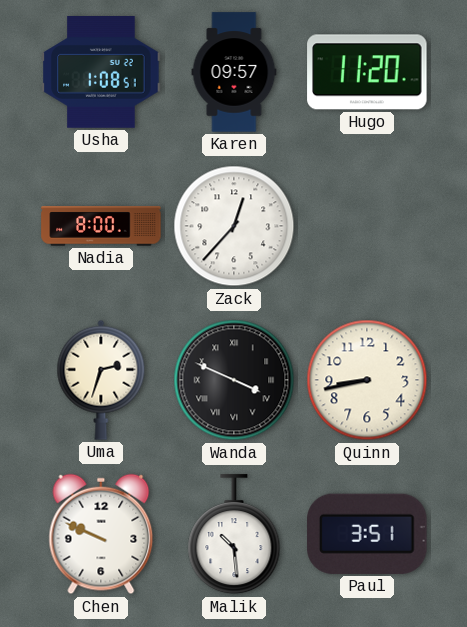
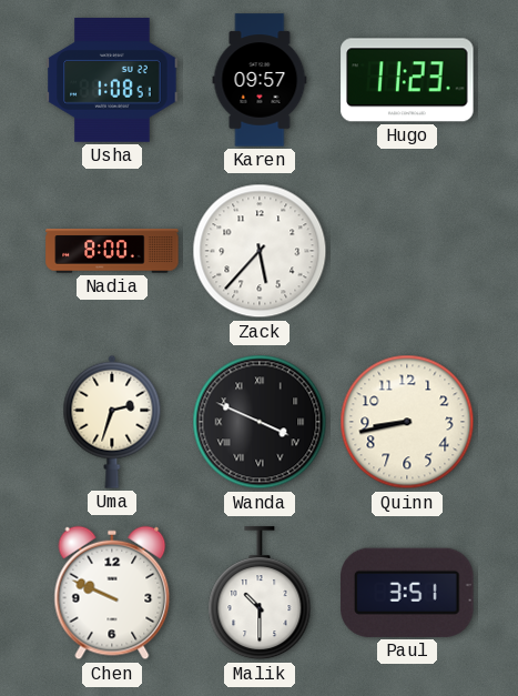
Hugo: 11:20 -> 11:23
Zack: 12:37 -> 5:37
Malik: 10:29 -> 10:30
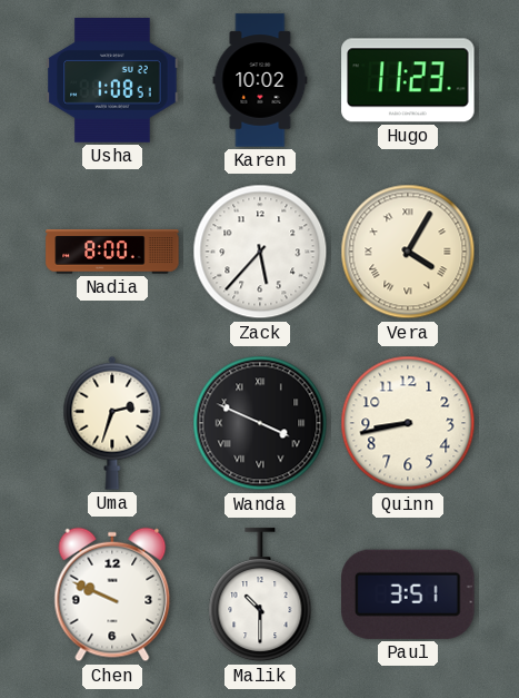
Karen: 09:57 -> 10:02
Vera: none -> 4:05
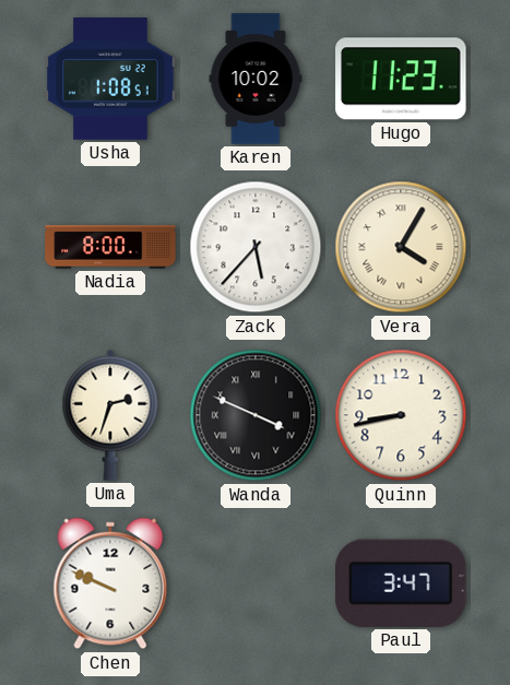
Malik: 10:30 -> none
Paul: 3:51 -> 3:47
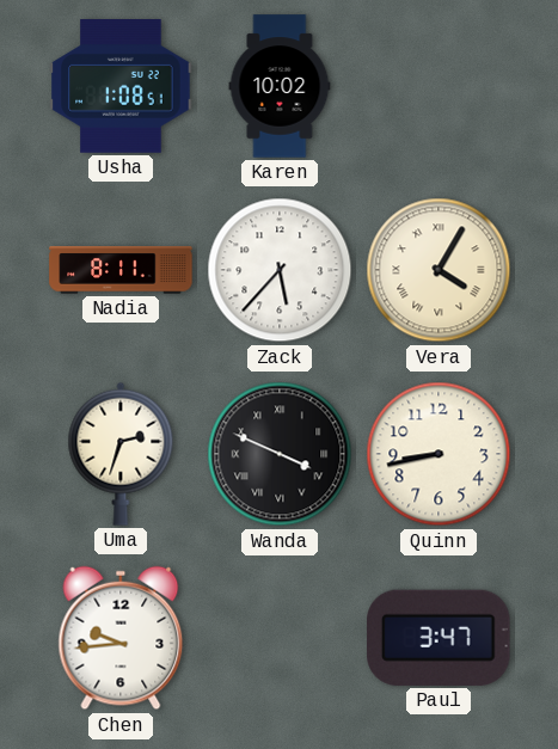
Hugo: 11:23 -> none
Nadia: 8:00 -> 8:11
Chen: 9:49 -> 9:44
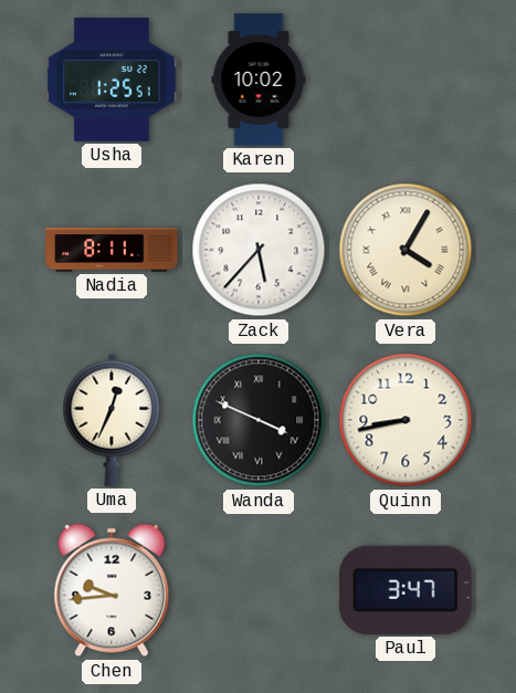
Usha: 1:08 -> 1:25
Uma: 2:33 -> 12:34
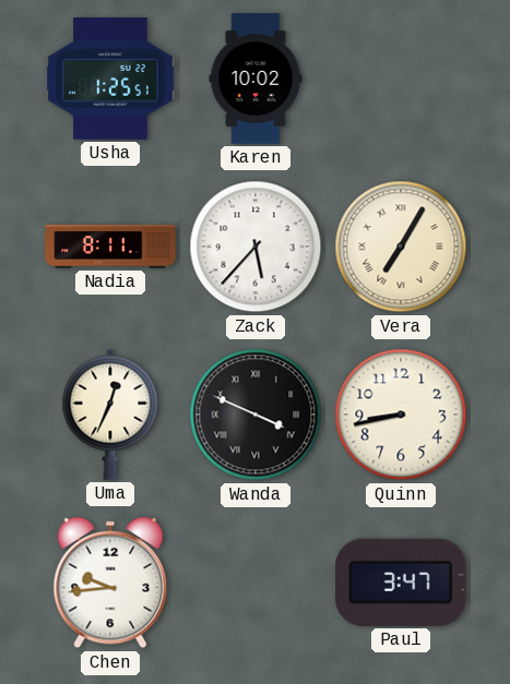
Vera: 4:05 -> 7:05
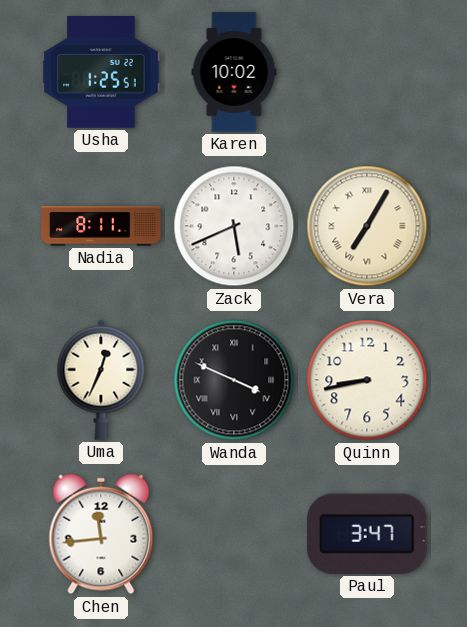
Zack: 5:37 -> 5:41
Chen: 9:44 -> 11:44
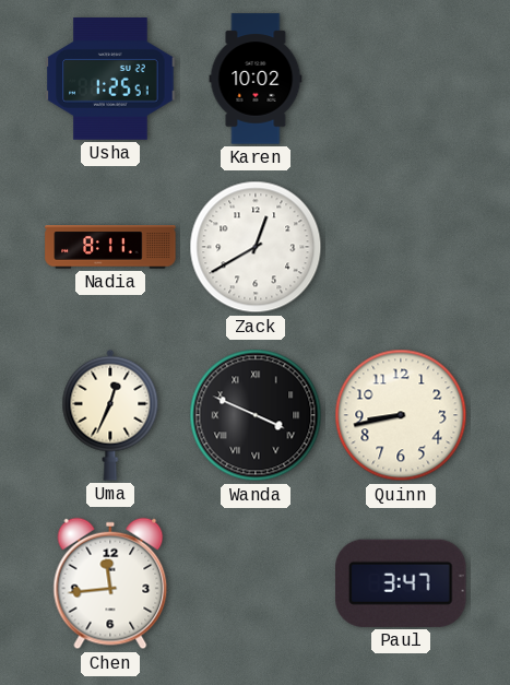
Zack: 5:41 -> 12:40
Vera: 7:05 -> none
